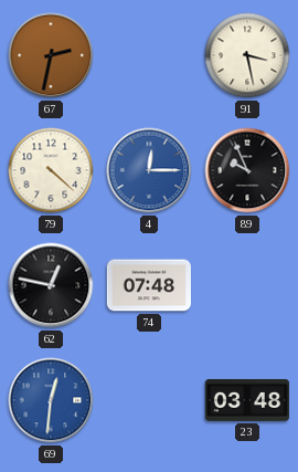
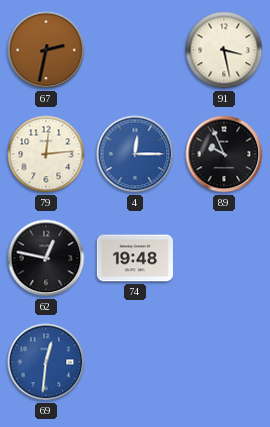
79: 4:22 -> 12:14
74: 07:48 -> 19:48
23: 03:48 -> none
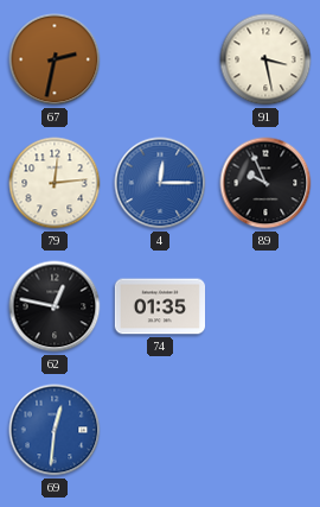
74: 19:48 -> 01:35
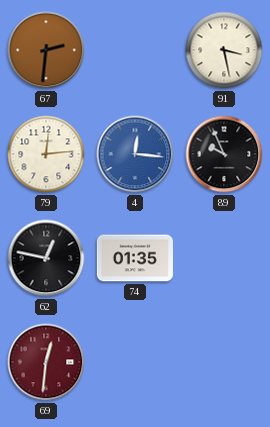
67: 2:32 -> 2:31
4: 12:15 -> 12:16
69 dial: blue -> burgundy
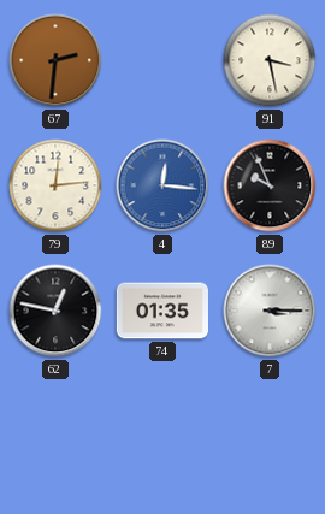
7: none -> 3:15
69: 12:31 -> none
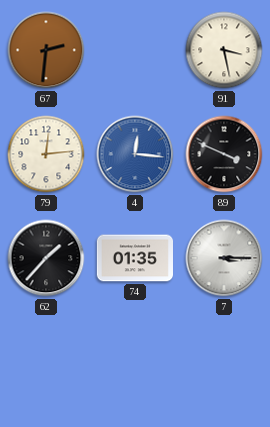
89: 9:56 -> 3:49
62: 12:47 -> 1:37
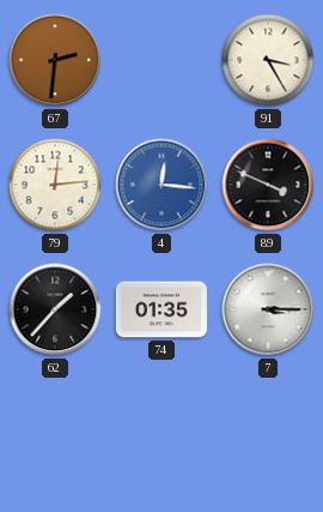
91: 3:28 -> 3:25
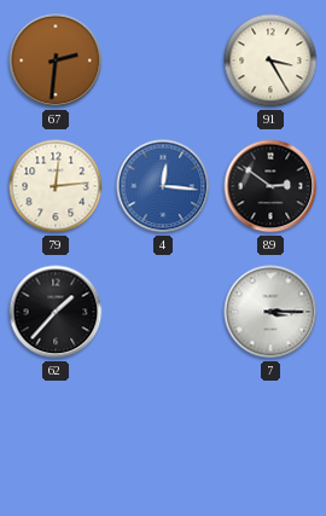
89: 3:49 -> 2:51
74: 01:35 -> none
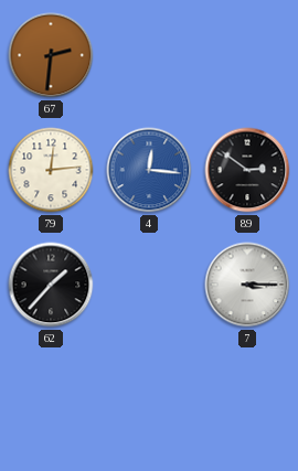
91: 3:25 -> none
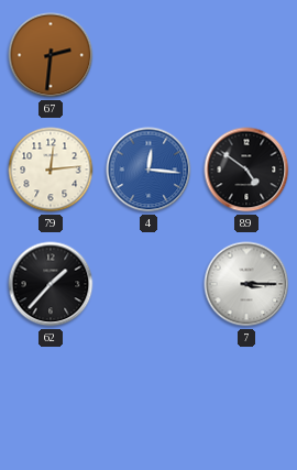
89: 2:51 -> 4:51
